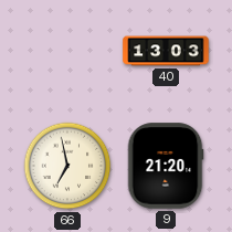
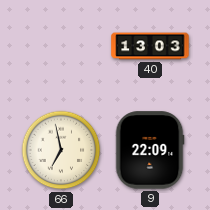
9: 21:20 -> 22:09
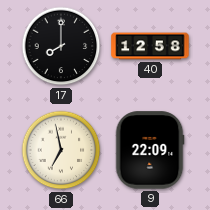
17: none -> 8:00
40: 13:03 -> 12:58
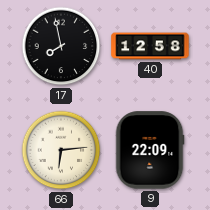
17: 8:00 -> 7:58
66: 6:58 -> 6:14
